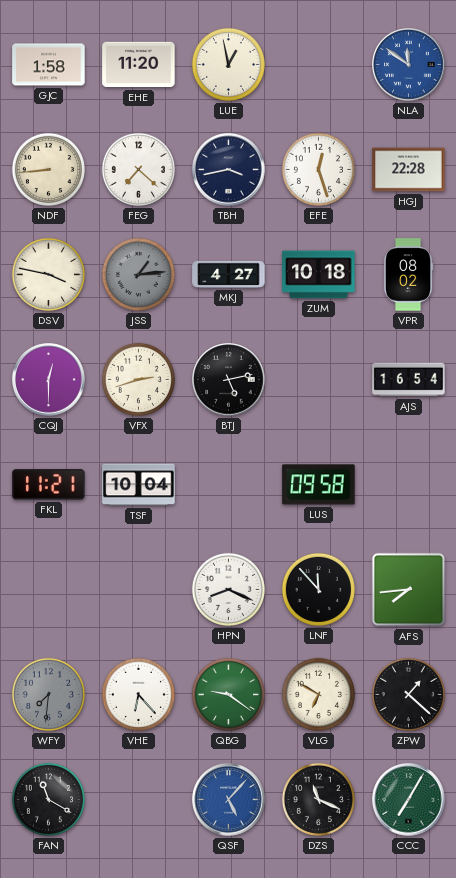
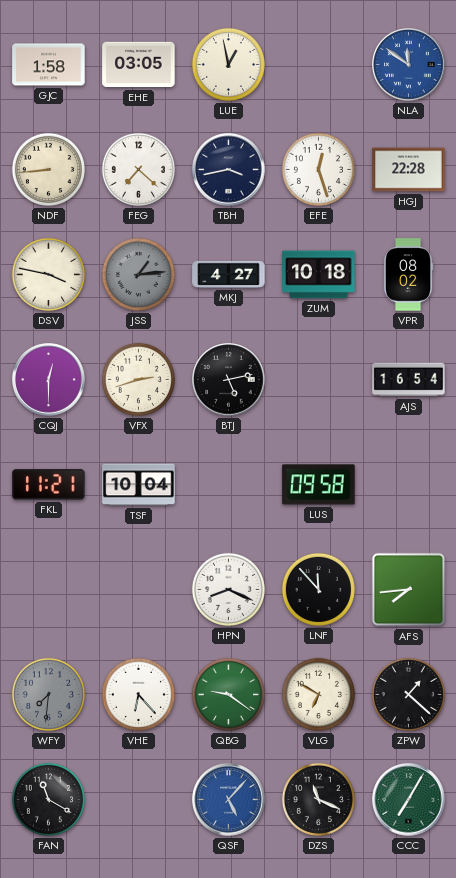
EHE: 11:20 -> 03:05
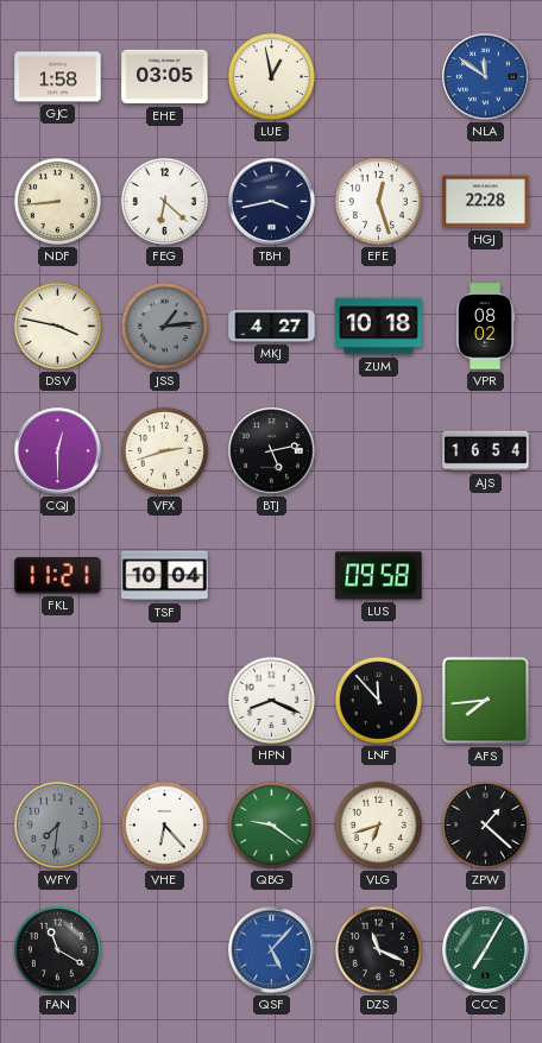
FEG: 7:22 -> 6:22
VLG: 6:50 -> 6:42
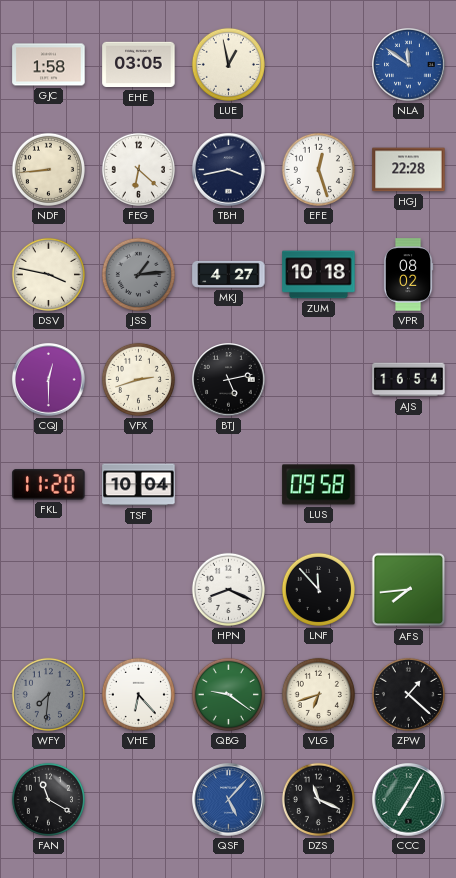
FKL: 11:21 -> 11:20
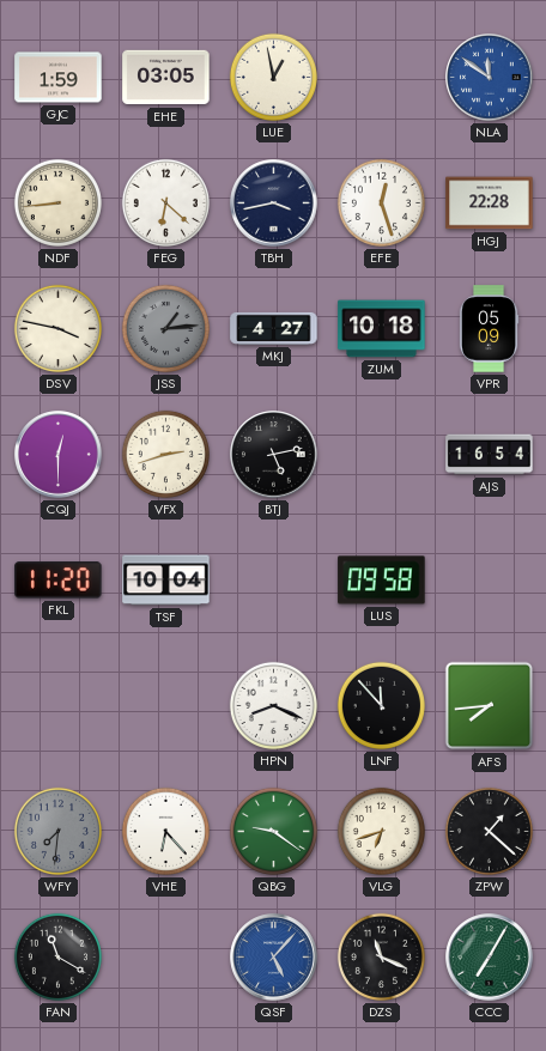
GJC: 1:58 -> 1:59
VPR: 08:02 -> 05:09
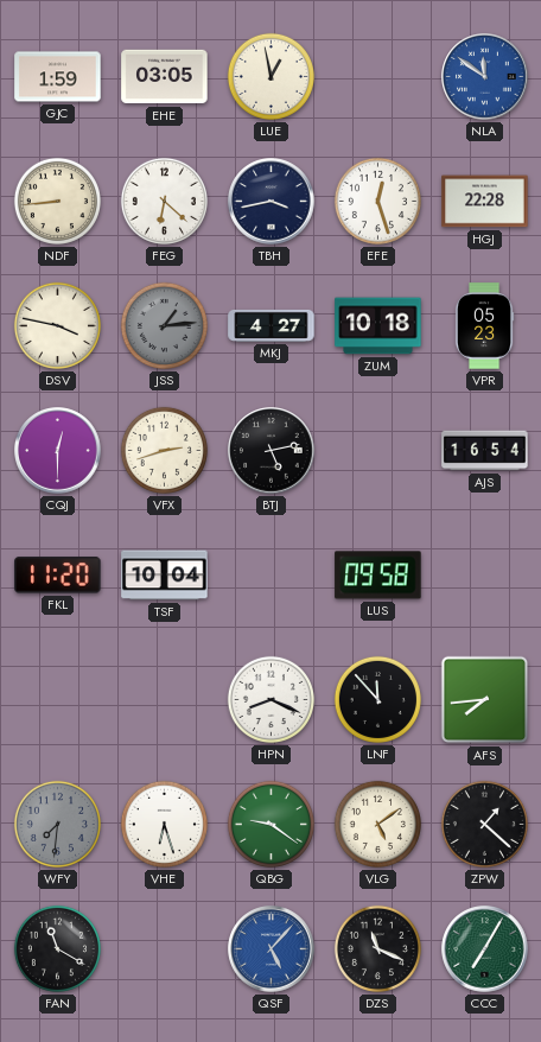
VPR: 05:09 -> 05:23
VHE: 6:23 -> 6:27
VLG: 6:42 -> 5:09
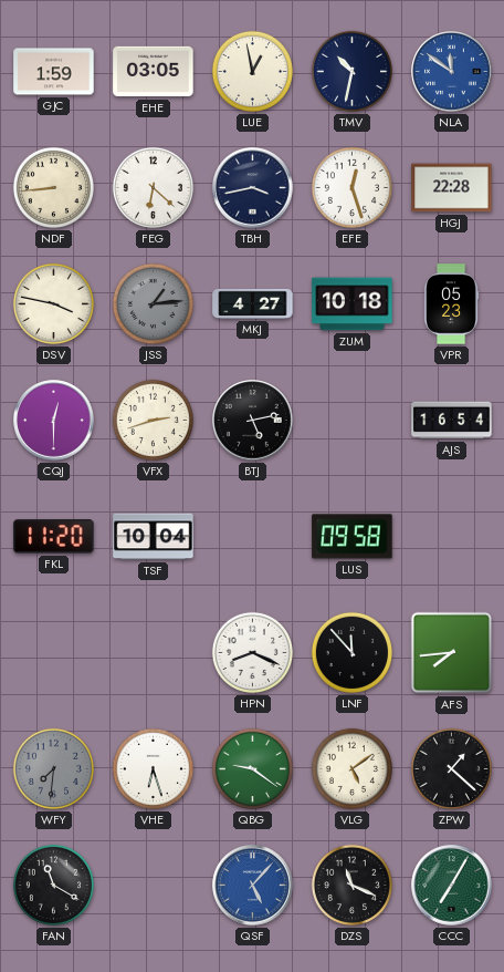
TMV: none -> 10:32
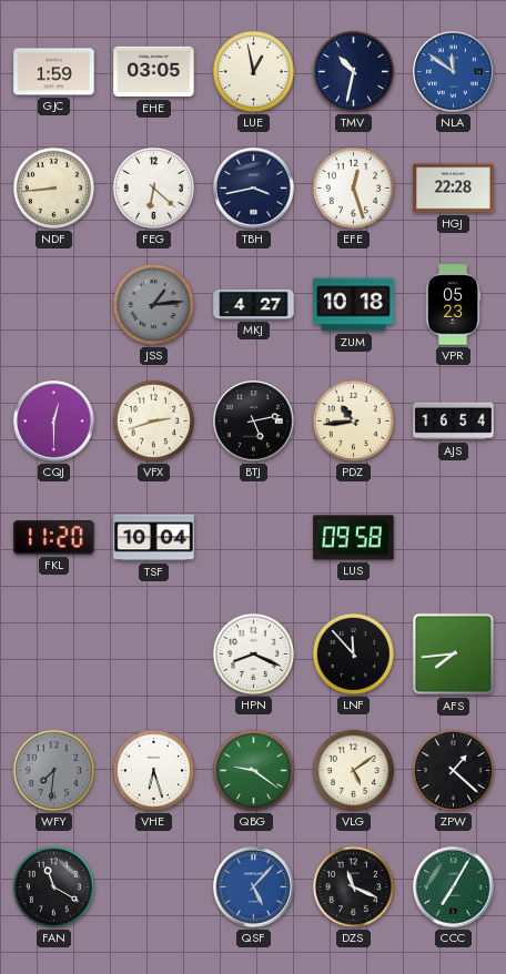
DSV: 3:47 -> none
PDZ: none -> 10:44
